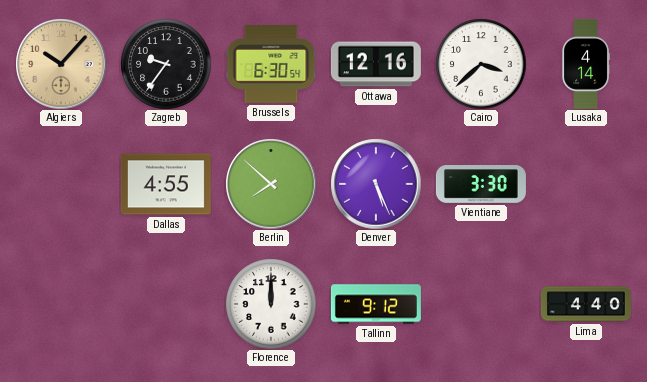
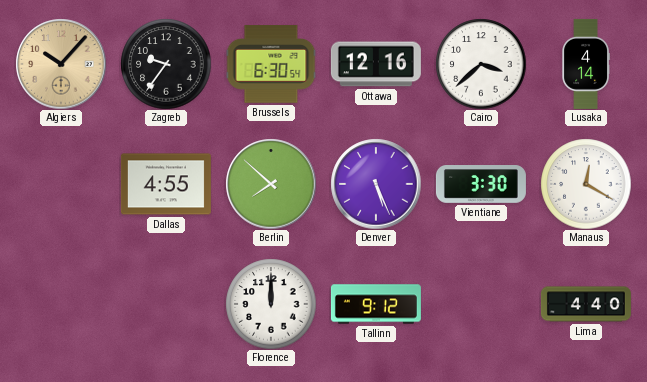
Manaus: none -> 12:20
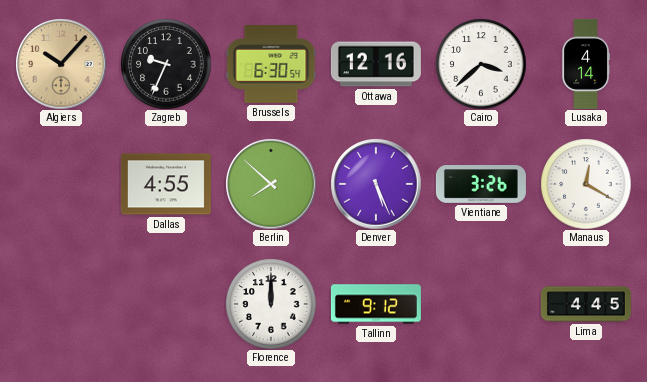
Zagreb: 9:36 -> 9:34
Vientiane: 3:30 -> 3:26
Lima: 4:40 -> 4:45
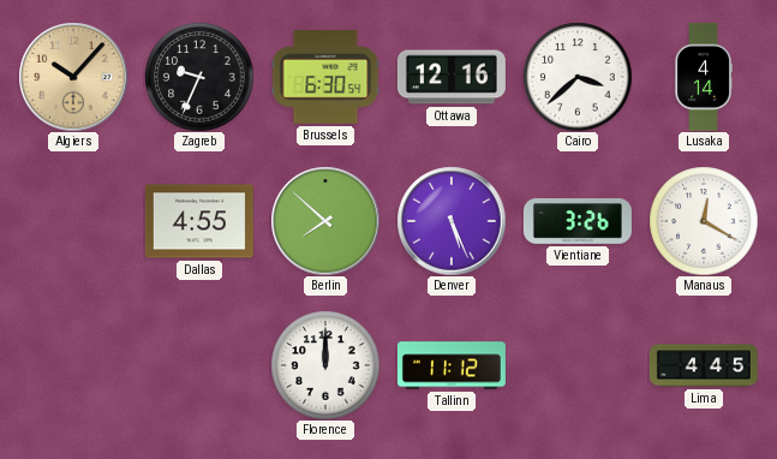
Tallinn: 9:12 -> 11:12
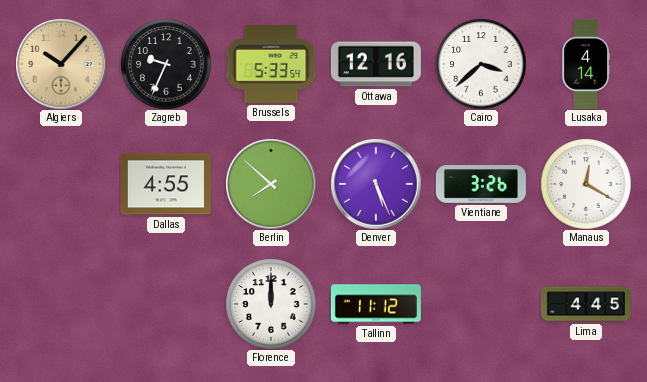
Brussels: 6:30 -> 5:33
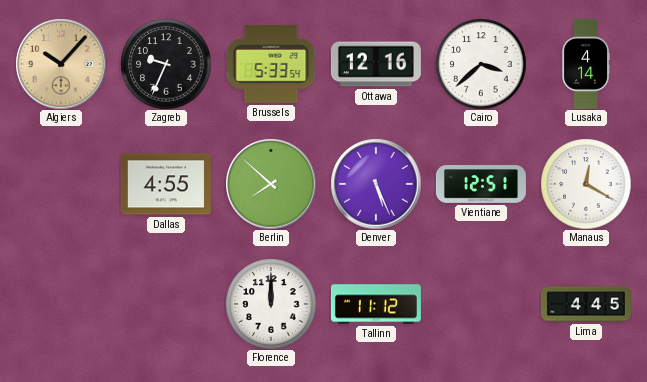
Vientiane: 3:26 -> 12:51
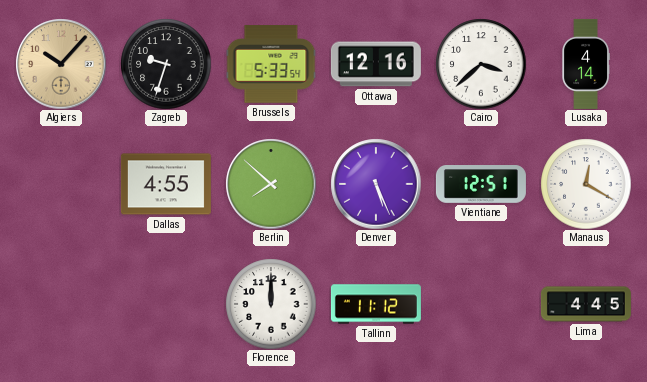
Zagreb: 9:34 -> 9:33
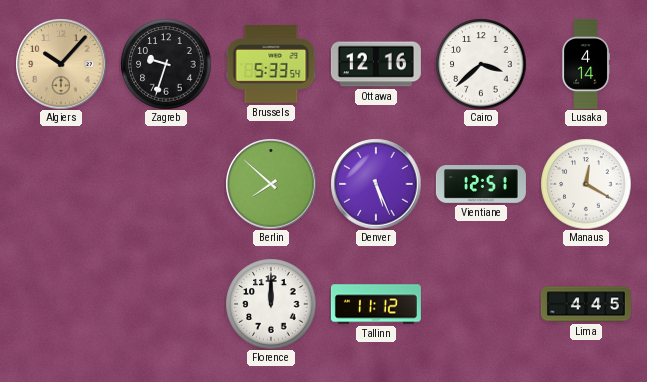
Dallas: 4:55 -> none
